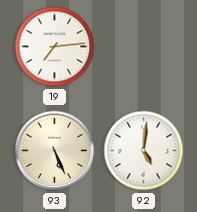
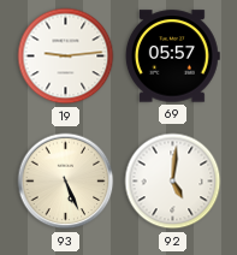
19: 7:14 -> 9:14
69: none -> 05:57
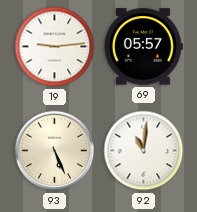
92: 5:01 -> 11:01
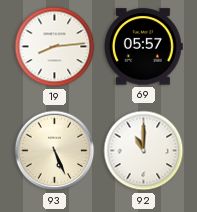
19: 9:14 -> 8:14
92: 11:01 -> 11:00
